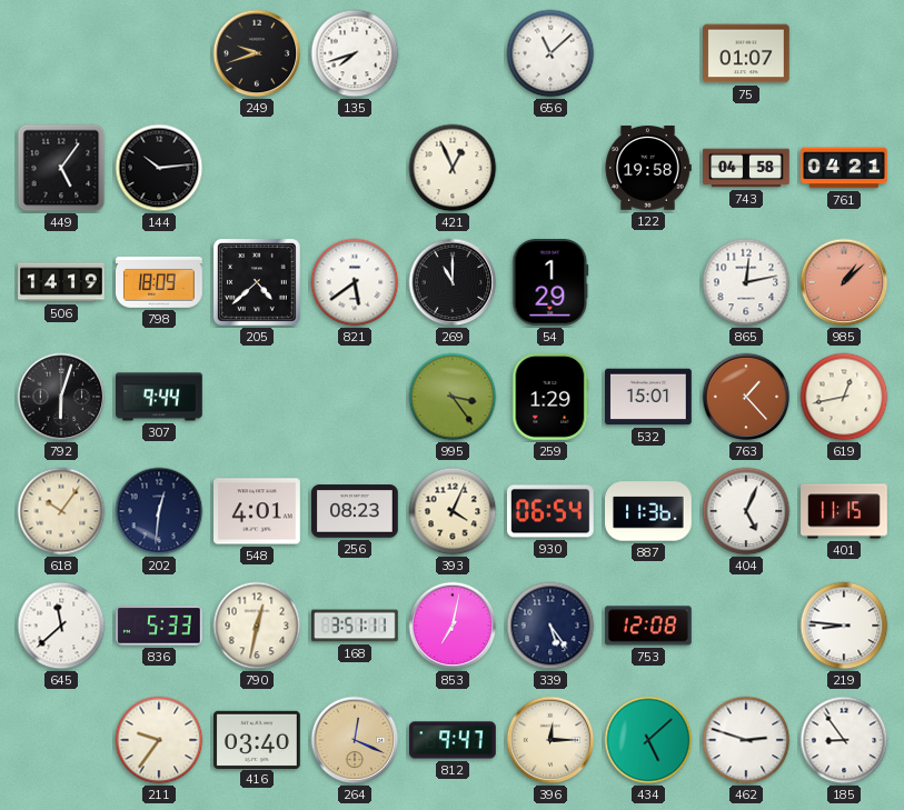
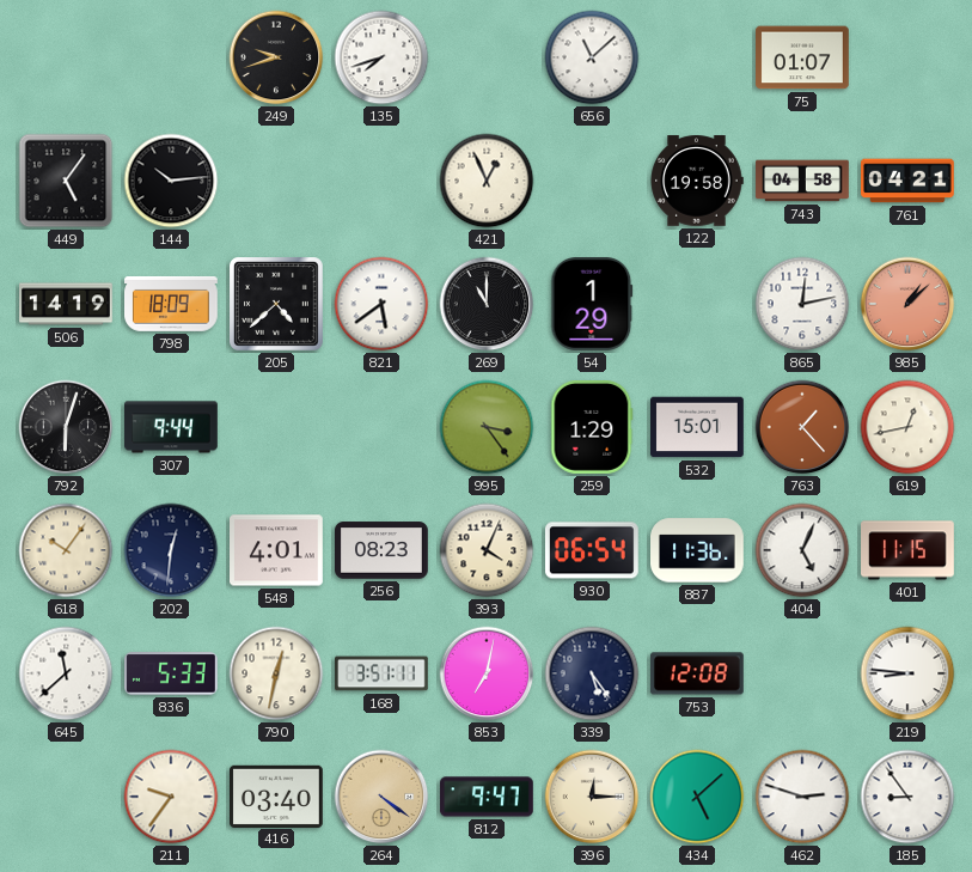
264: 12:19 -> 4:21
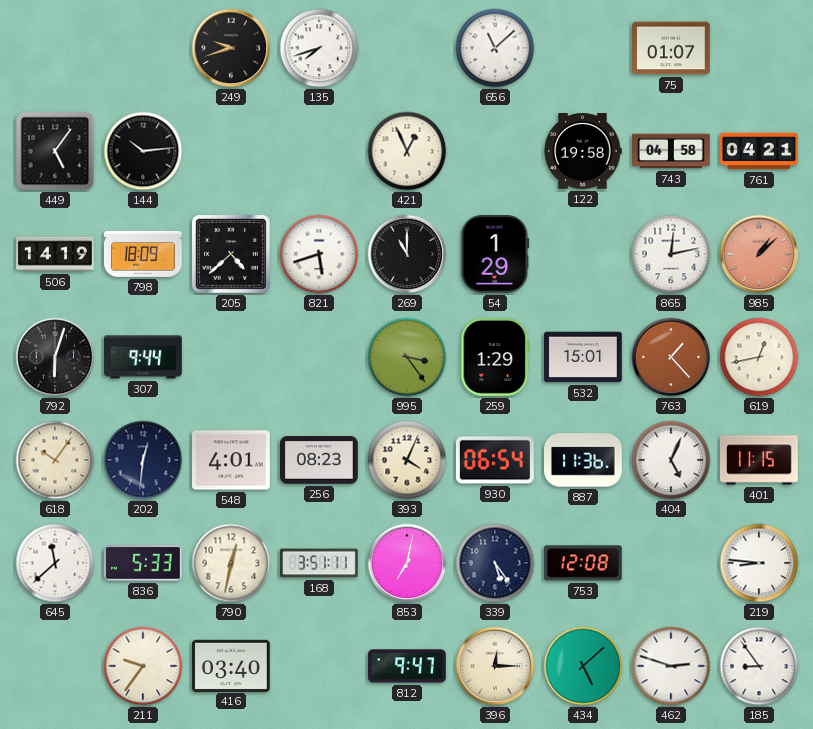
821: 5:39 -> 5:42
264: 4:21 -> none
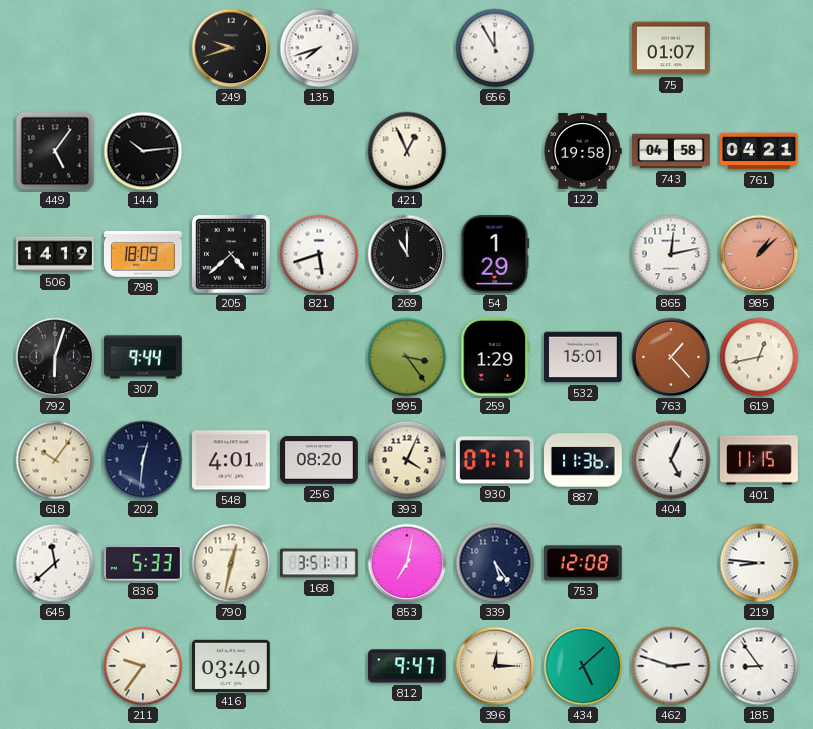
656: 11:08 -> 11:55
256: 08:23 -> 08:20
930: 06:54 -> 07:17
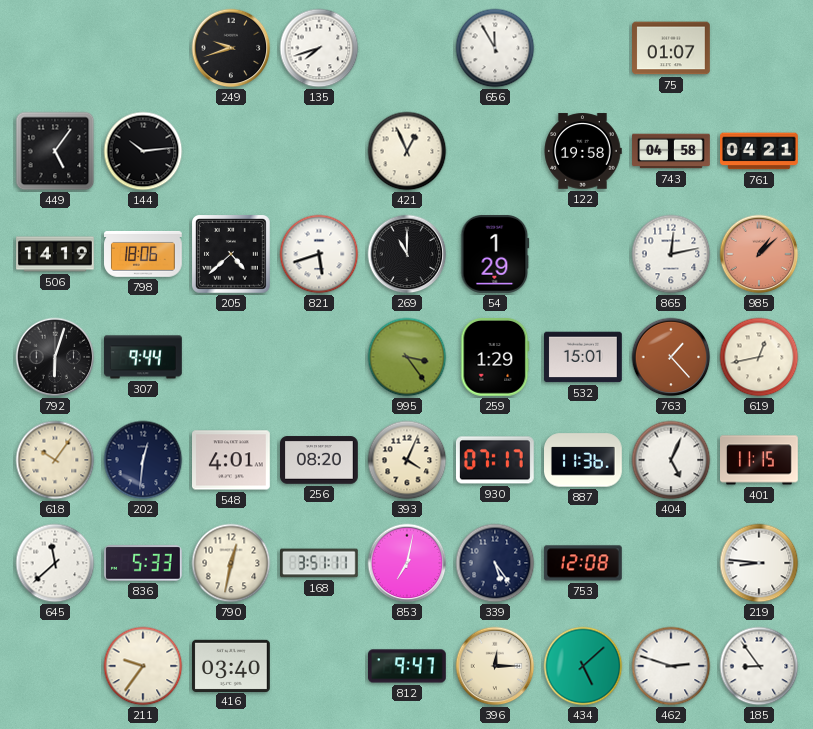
798: 18:09 -> 18:06
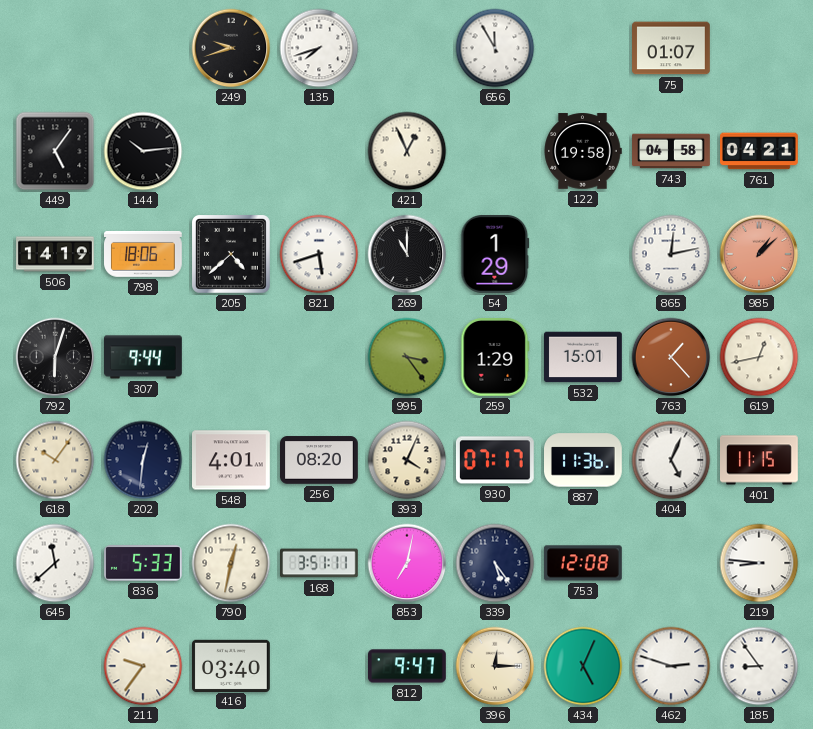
434: 5:08 -> 5:04
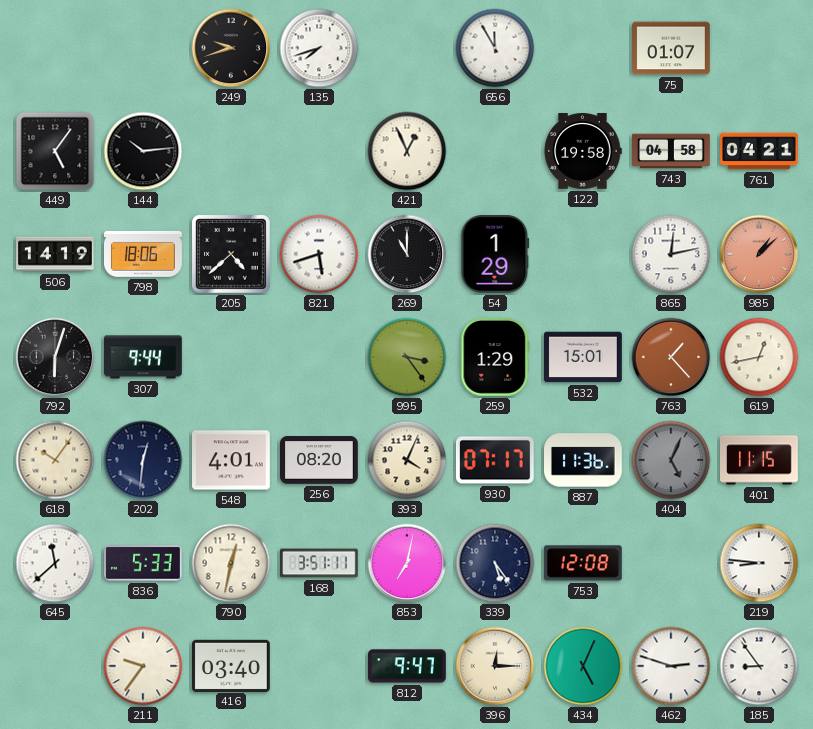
404 dial: white -> grey
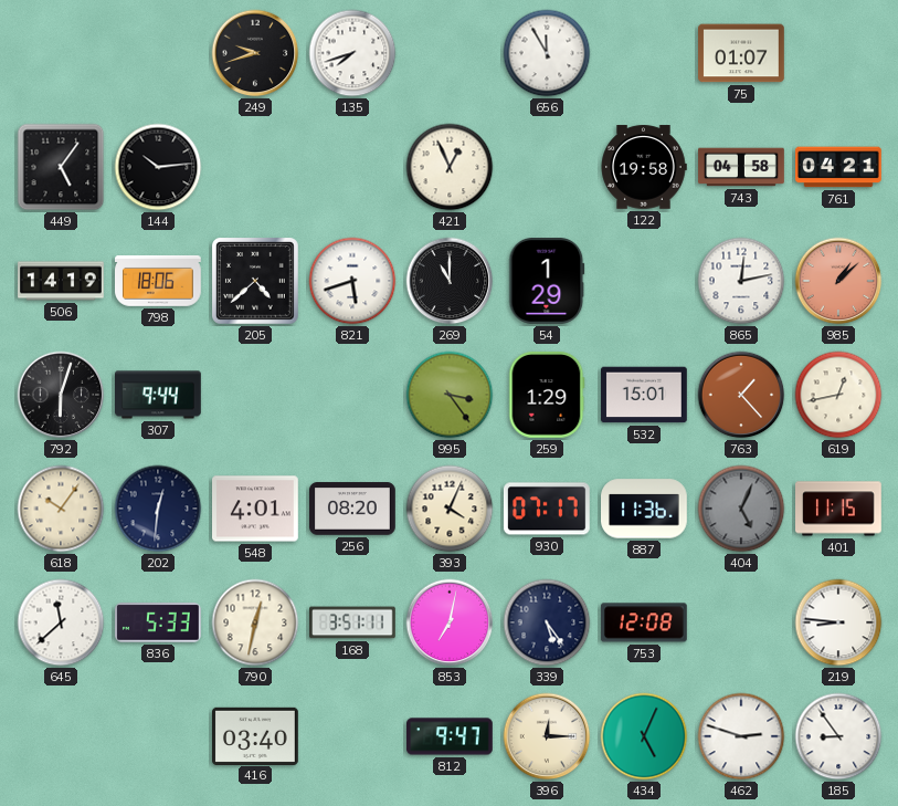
211: 9:36 -> none
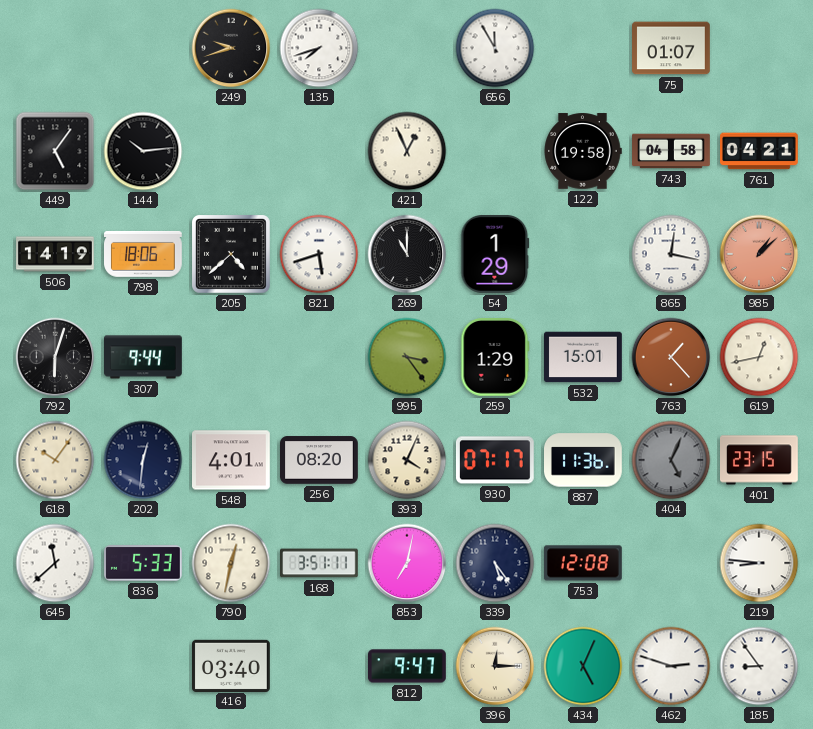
865: 12:13 -> 12:17
401: 11:15 -> 23:15
